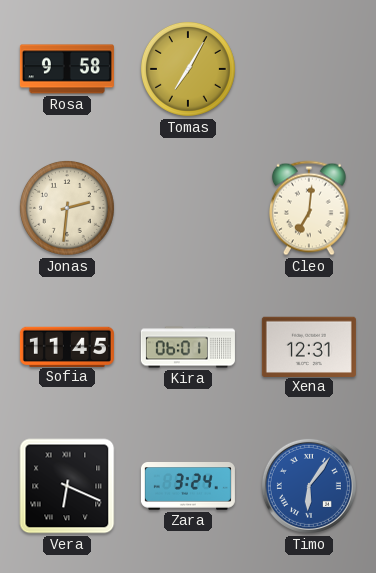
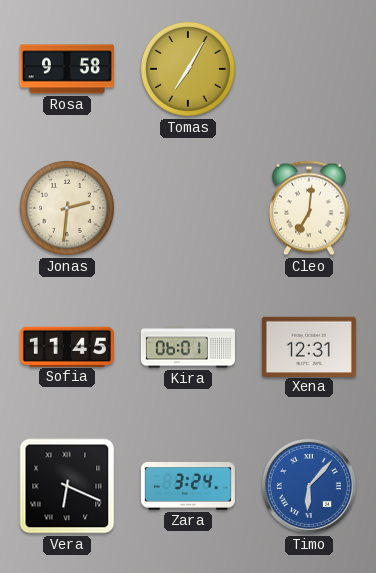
Timo: 6:06 -> 6:07
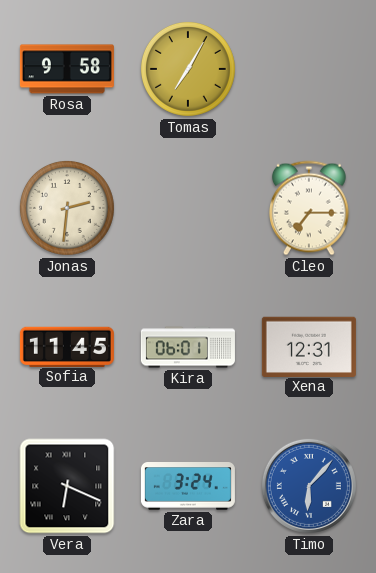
Cleo: 7:01 -> 7:15
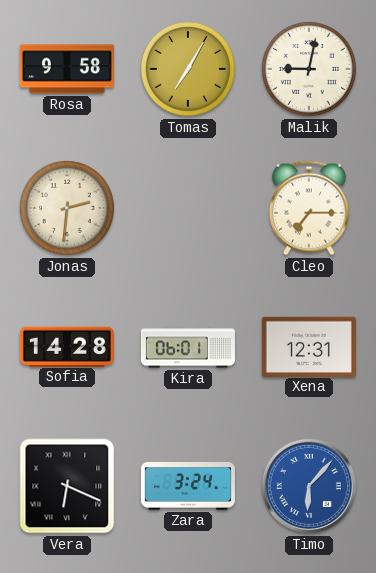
Malik: none -> 9:02
Sofia: 11:45 -> 14:28
